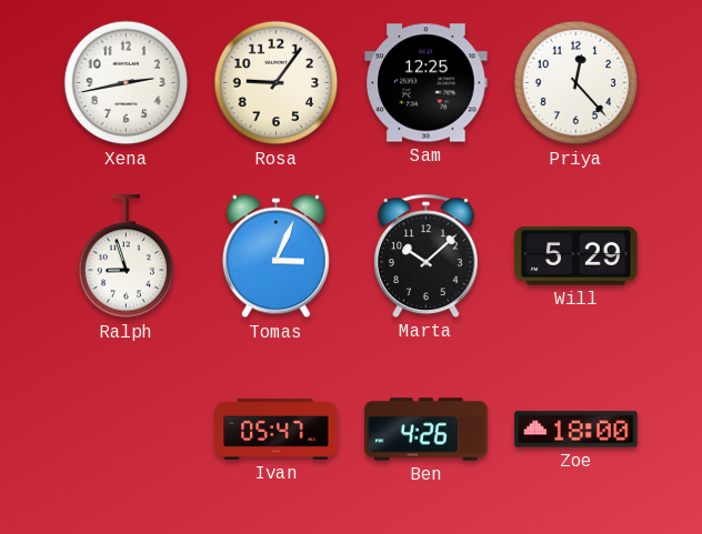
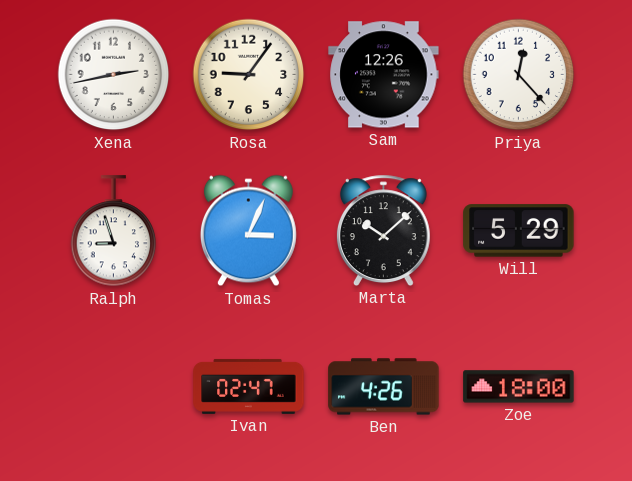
Sam: 12:25 -> 12:26
Ivan: 05:47 -> 02:47
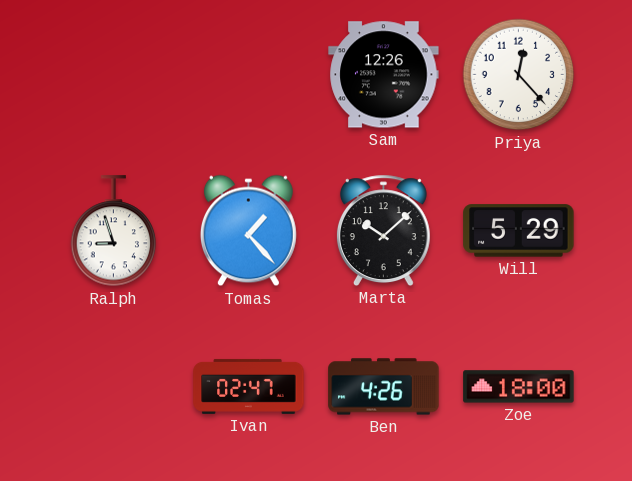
Xena: 2:43 -> none
Rosa: 9:06 -> none
Tomas: 3:04 -> 1:23
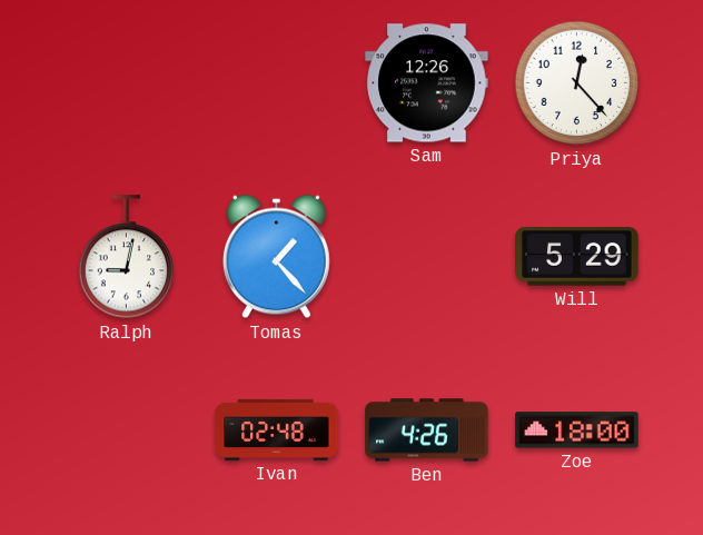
Ralph: 8:57 -> 9:02
Marta: 10:08 -> none
Ivan: 02:47 -> 02:48
